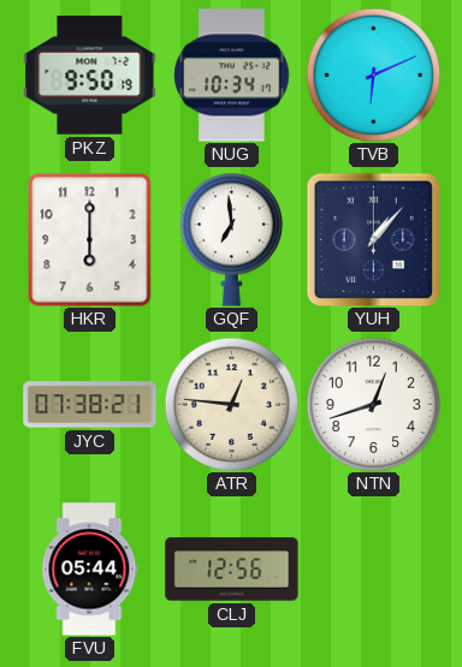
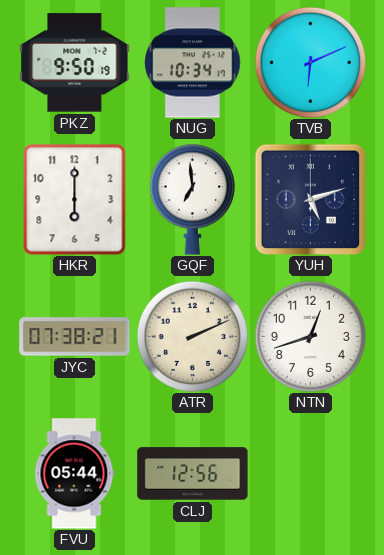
YUH: 1:07 -> 5:12
ATR: 12:46 -> 2:11
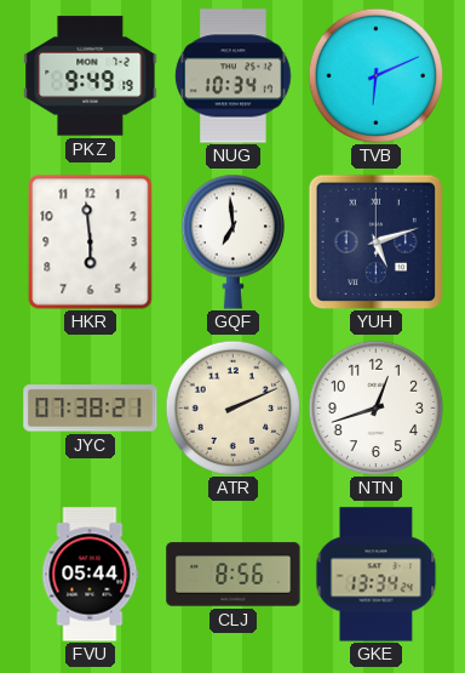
PKZ: 9:50 -> 9:49
HKR: 6:00 -> 5:59
CLJ: 12:56 -> 8:56
GKE: none -> 13:34
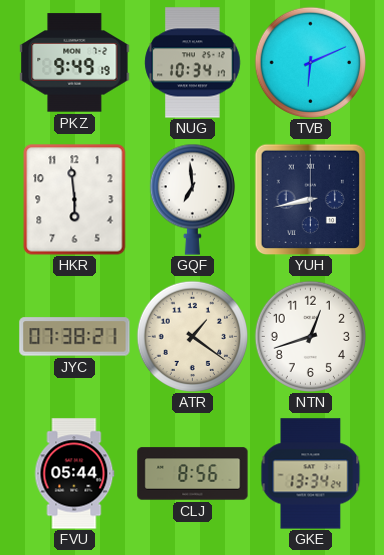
YUH: 5:12 -> 8:43
ATR: 2:11 -> 1:21
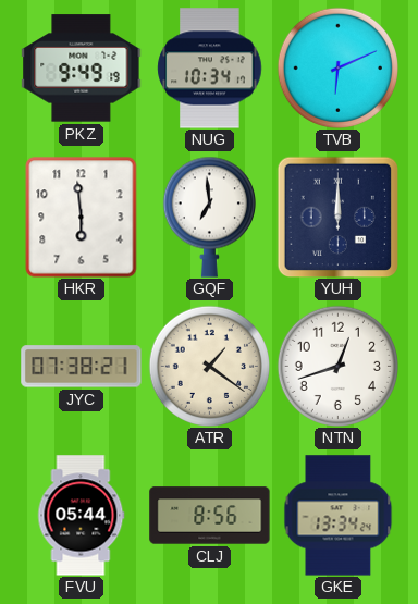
YUH: 8:43 -> 12:00
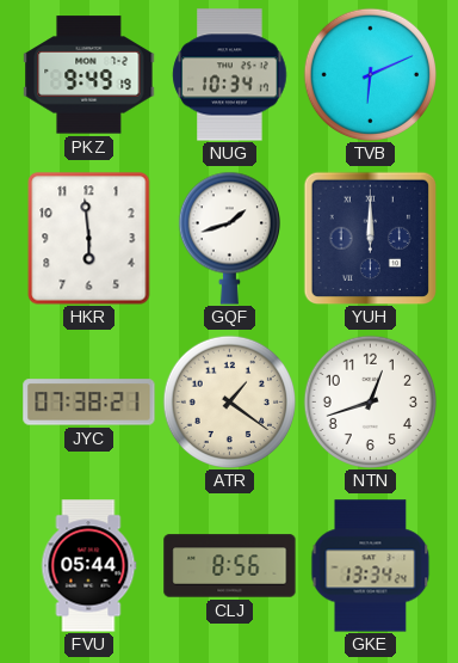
GQF: 6:59 -> 1:42
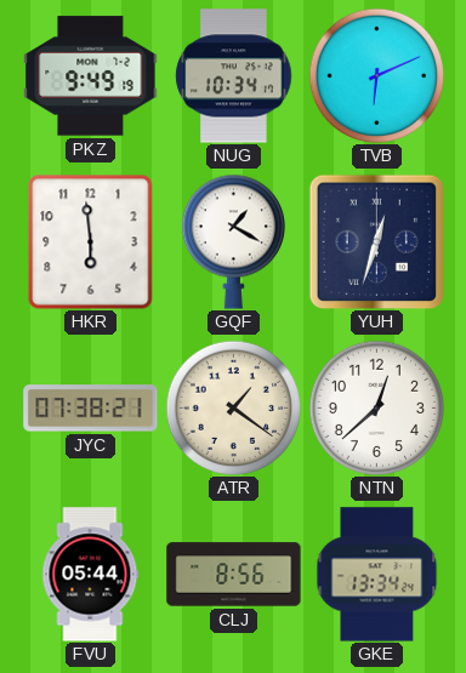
GQF: 1:42 -> 1:20
YUH: 12:00 -> 12:33
NTN: 12:42 -> 12:38
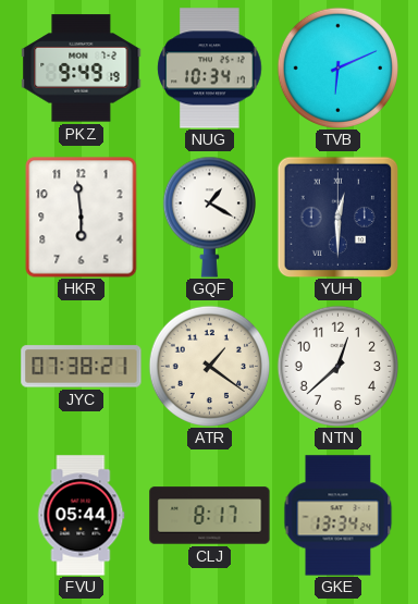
YUH: 12:33 -> 12:30
CLJ: 8:56 -> 8:17
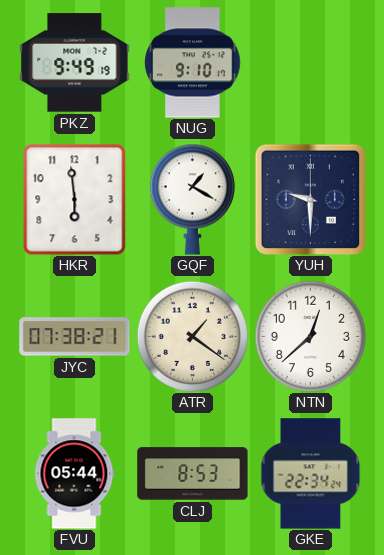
NUG: 10:34 -> 9:10
TVB: 6:11 -> none
YUH: 12:30 -> 9:30
CLJ: 8:17 -> 8:53
GKE: 13:34 -> 22:34
